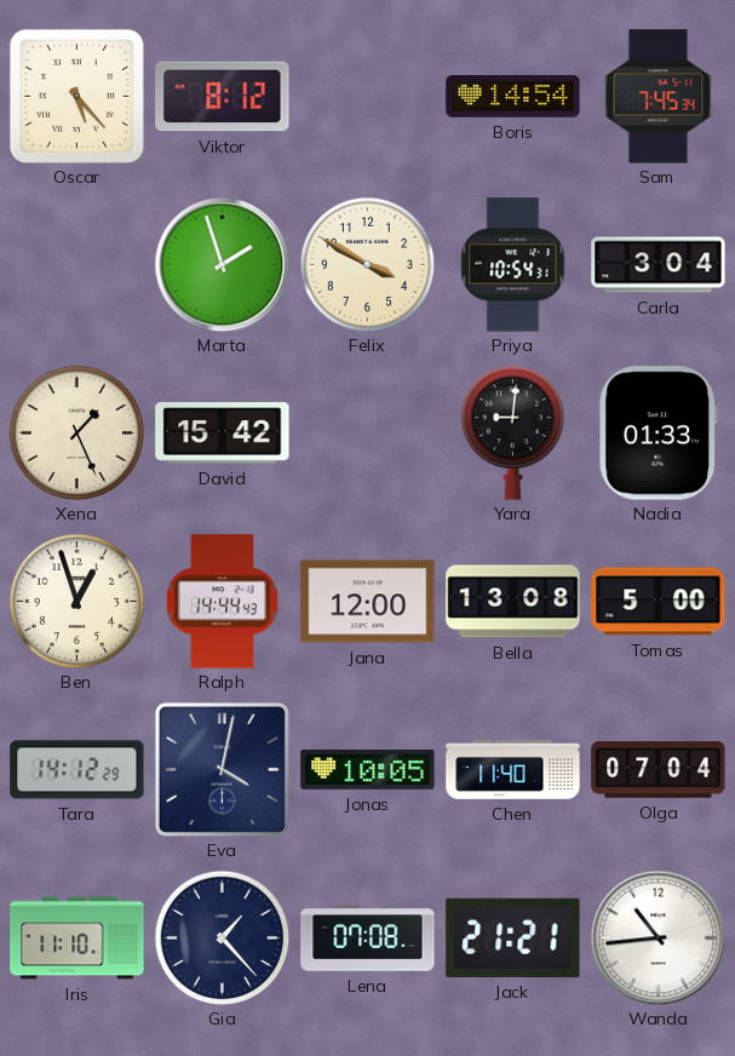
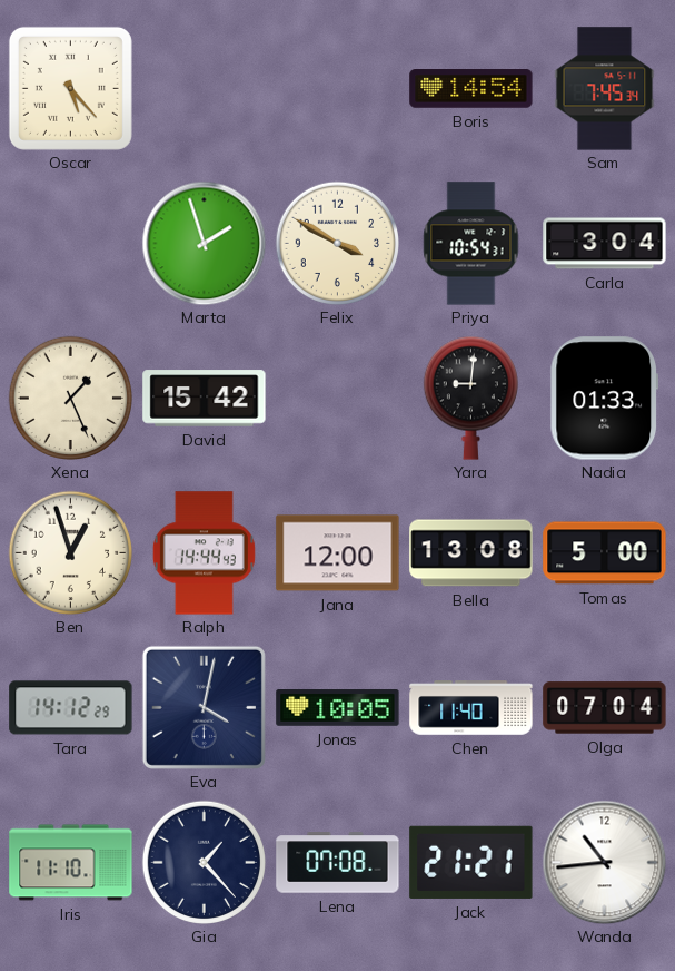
Viktor: 8:12 -> none
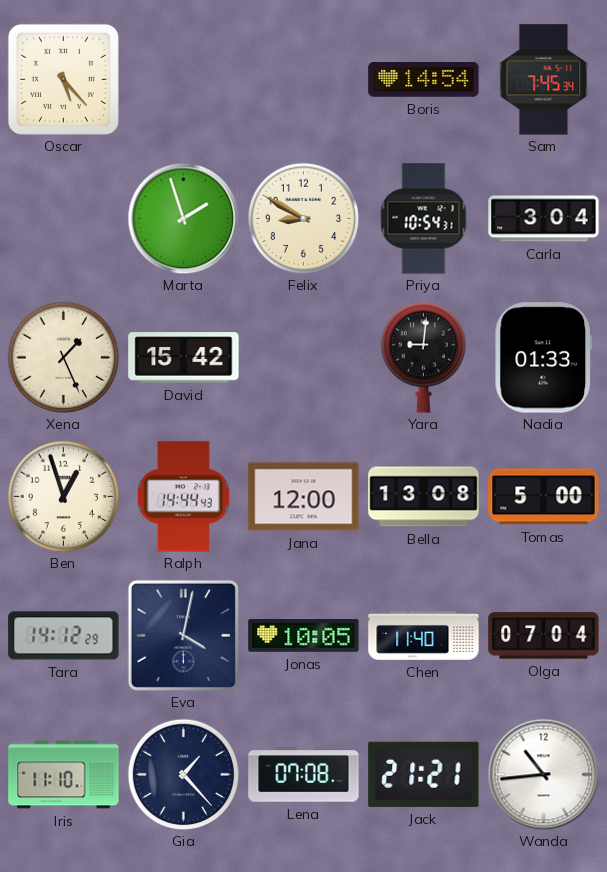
Felix: 3:50 -> 8:50
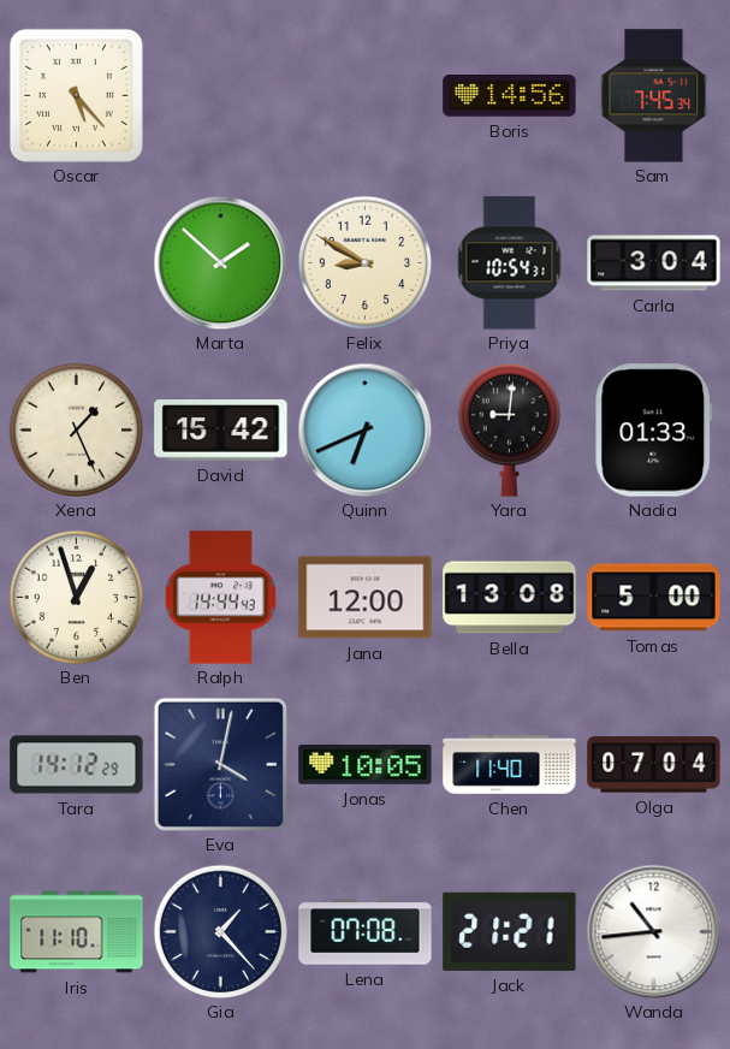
Boris: 14:54 -> 14:56
Marta: 1:57 -> 1:52
Quinn: none -> 6:41
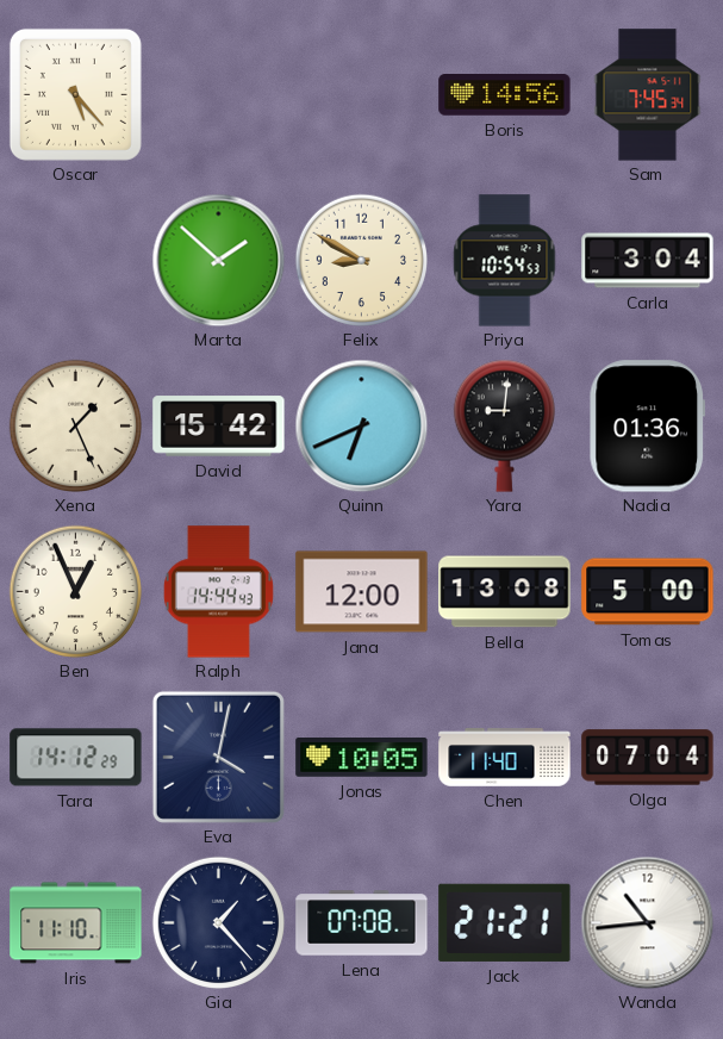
Priya: 10:54:31 -> 10:54:53
Nadia: 01:33 -> 01:36
Ben: 12:57 -> 12:56
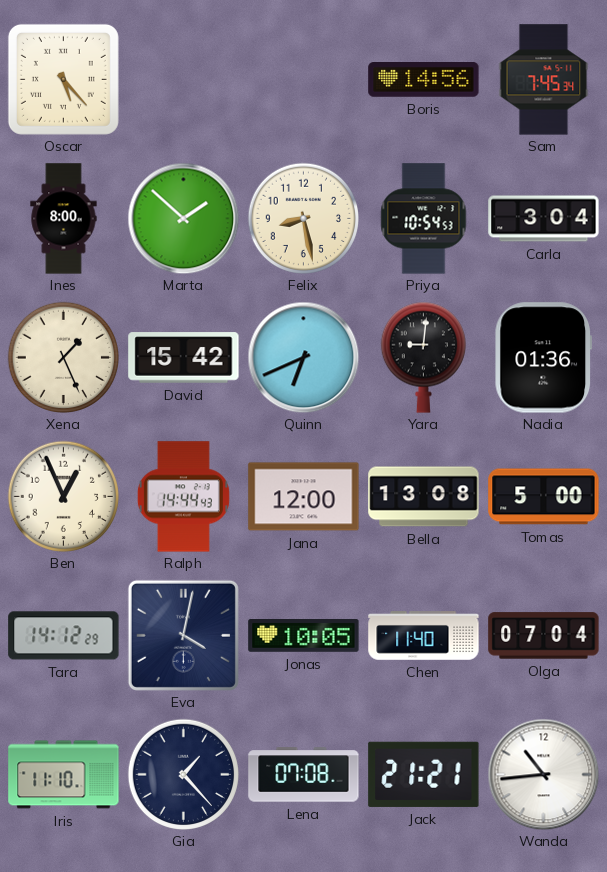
Ines: none -> 8:00
Felix: 8:50 -> 8:28
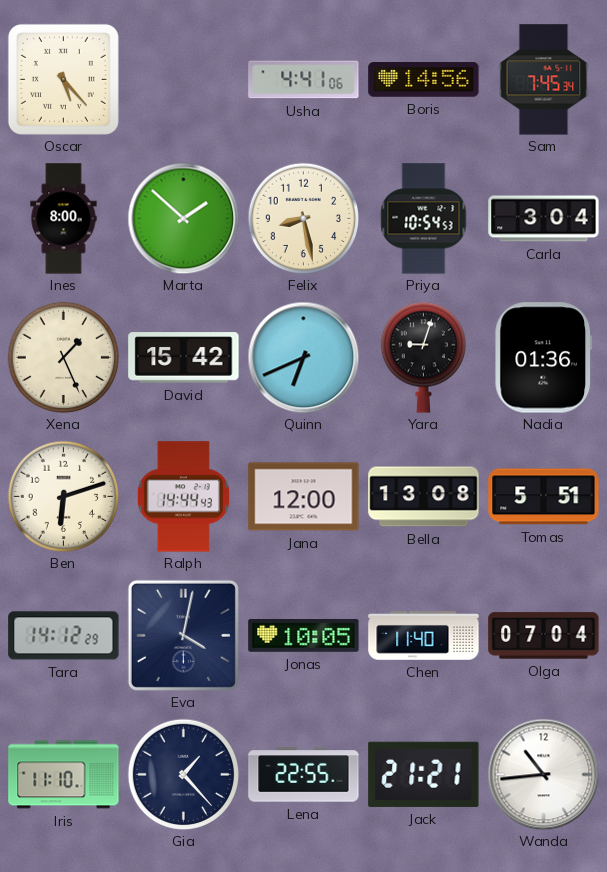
Usha: none -> 4:41
Yara: 9:01 -> 9:03
Ben: 12:56 -> 6:12
Tomas: 5:00 -> 5:51
Lena: 07:08 -> 22:55
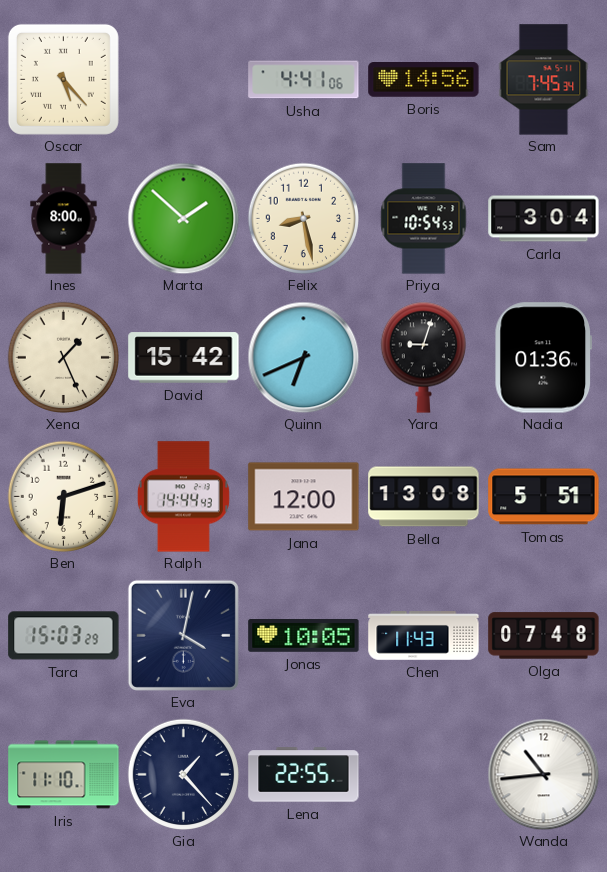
Tara: 14:12 -> 15:03
Chen: 11:40 -> 11:43
Olga: 07:04 -> 07:48
Jack: 21:21 -> none
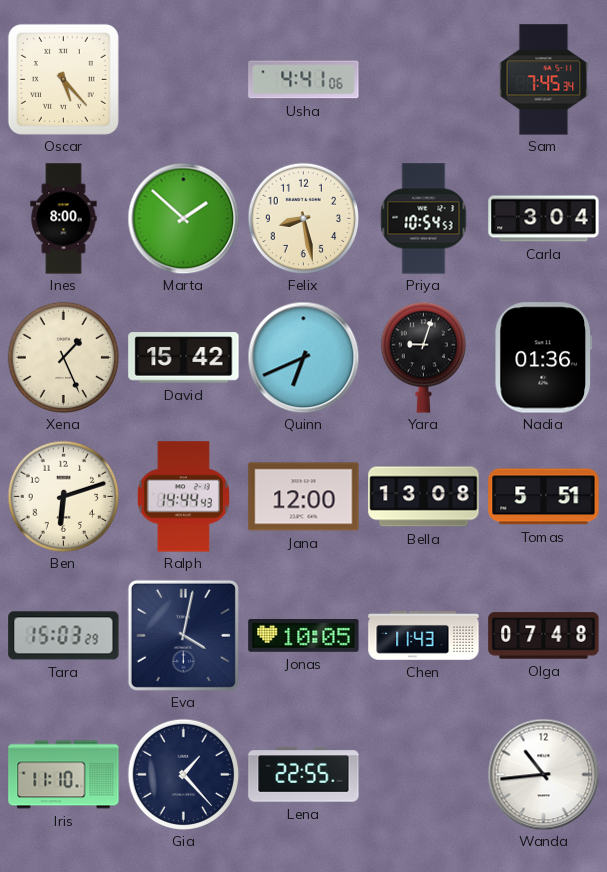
Boris: 14:56 -> none
